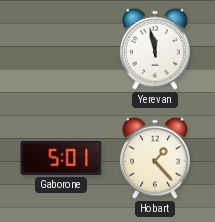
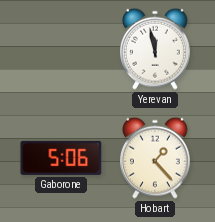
Gaborone: 5:01 -> 5:06
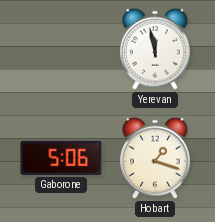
Hobart: 1:23 -> 1:18
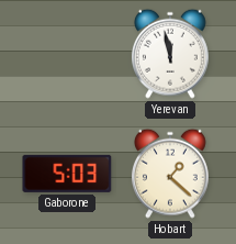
Gaborone: 5:06 -> 5:03
Hobart: 1:18 -> 1:22
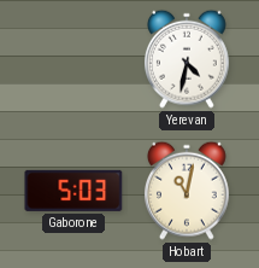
Yerevan: 11:58 -> 4:32
Hobart: 1:22 -> 11:02
